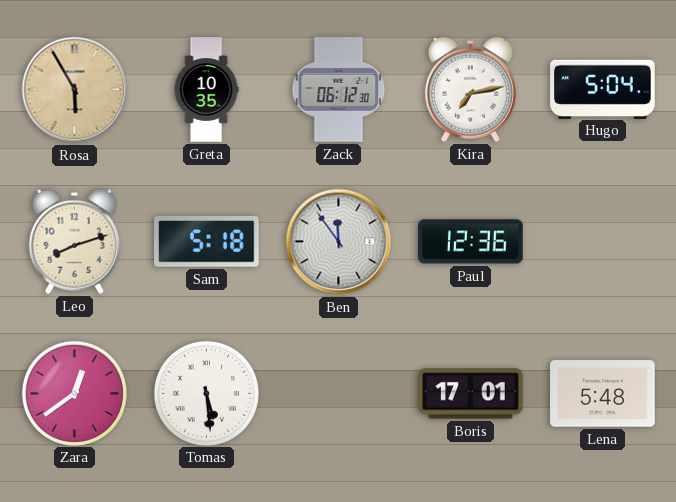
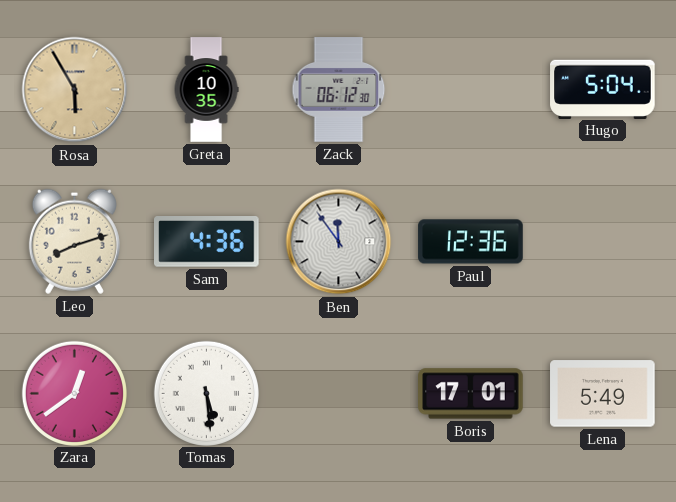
Kira: 7:13 -> none
Sam: 5:18 -> 4:36
Lena: 5:48 -> 5:49
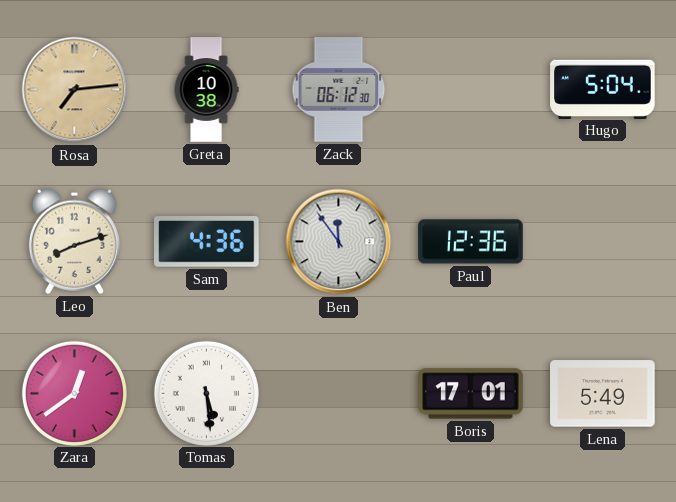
Rosa: 5:55 -> 7:14
Greta: 10:35 -> 10:38
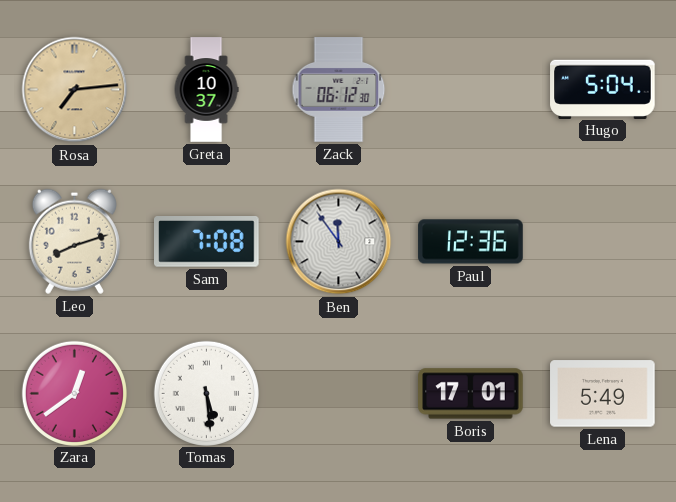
Greta: 10:38 -> 10:37
Sam: 4:36 -> 7:08
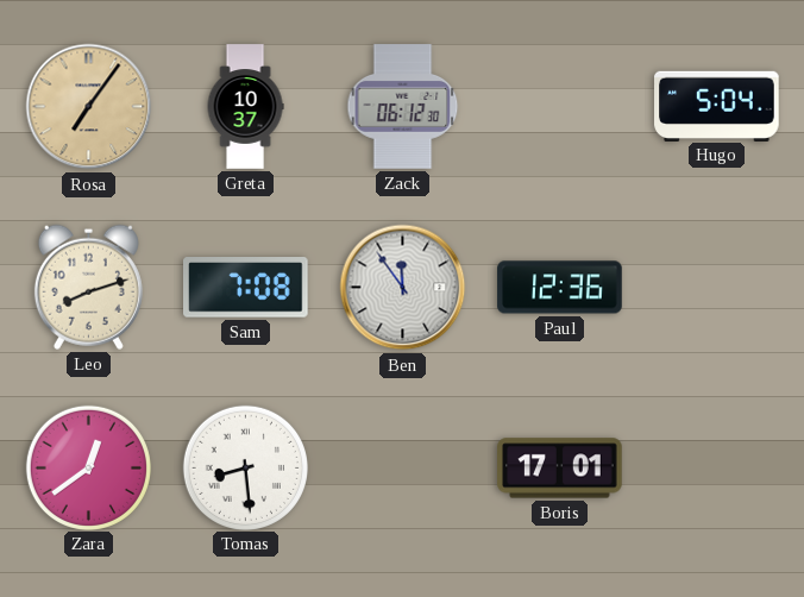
Rosa: 7:14 -> 7:06
Tomas: 5:29 -> 8:29
Lena: 5:49 -> none
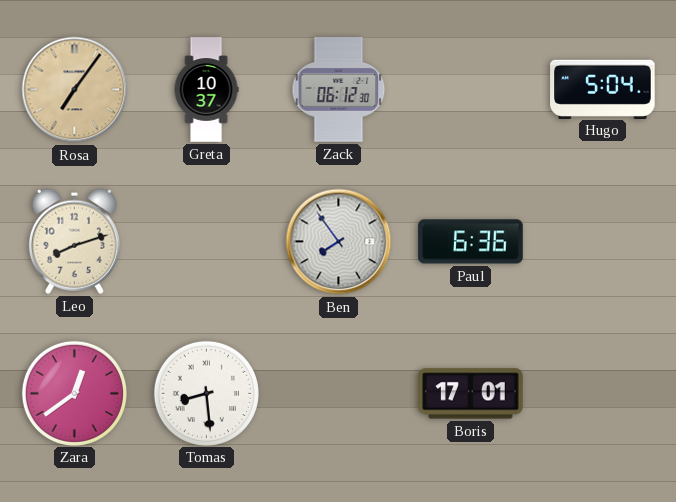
Sam: 7:08 -> none
Ben: 11:54 -> 7:54
Paul: 12:36 -> 6:36
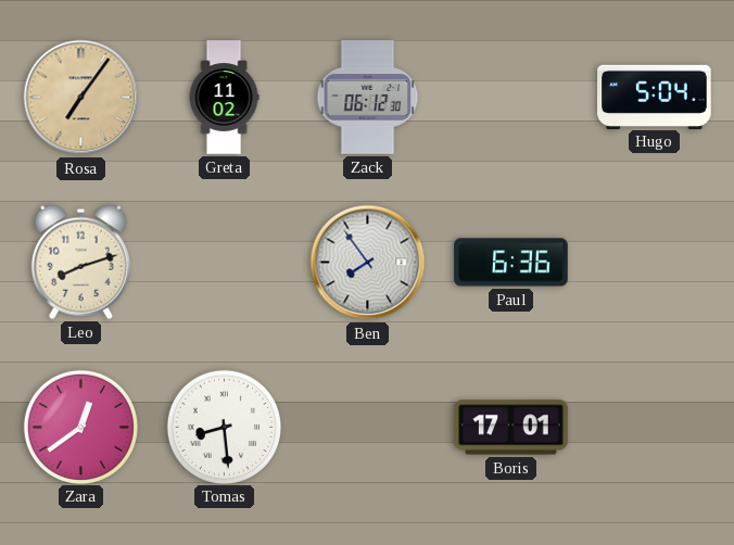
Greta: 10:37 -> 11:02
